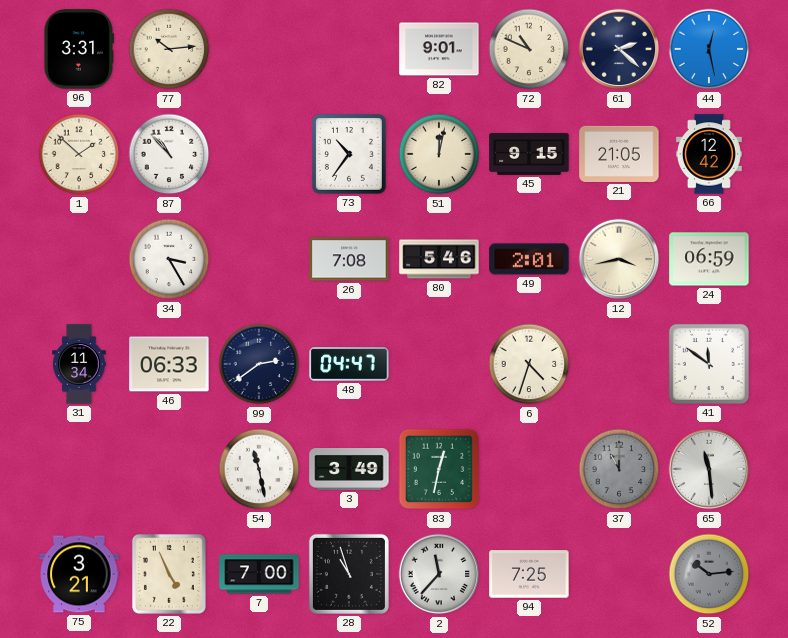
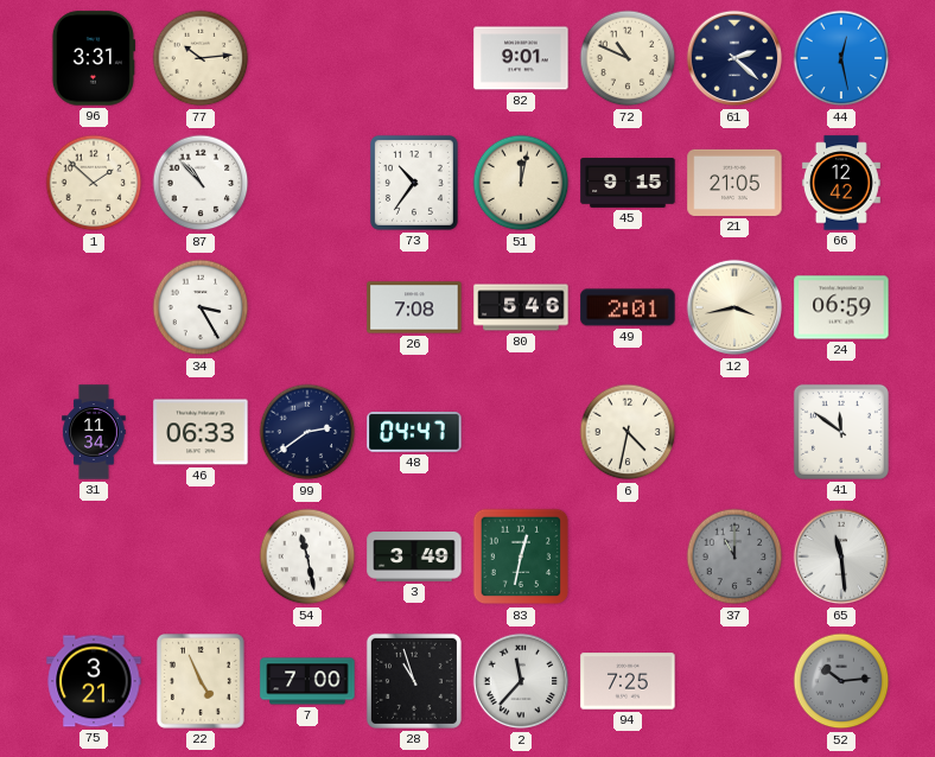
6: 4:33 -> 4:32
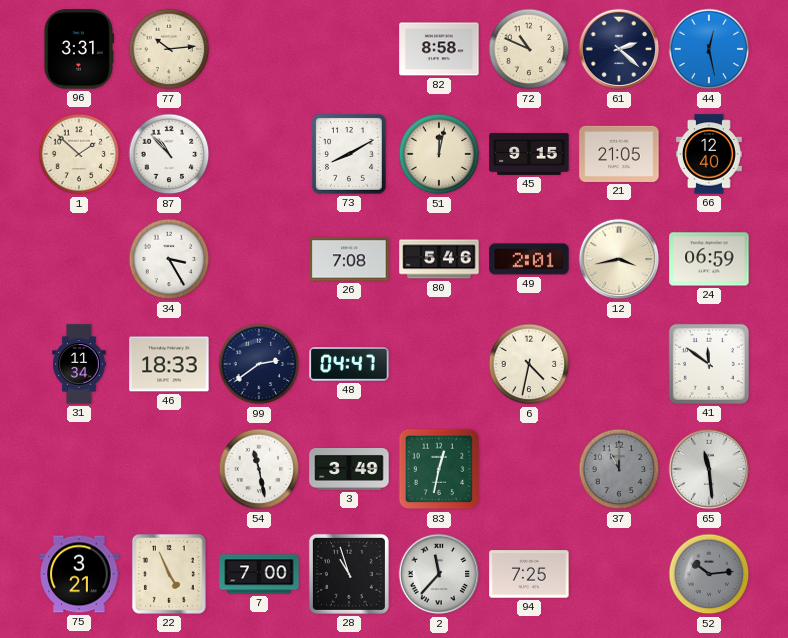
82: 9:01 -> 8:58
73: 10:36 -> 8:10
66: 12:42 -> 12:40
46: 06:33 -> 18:33
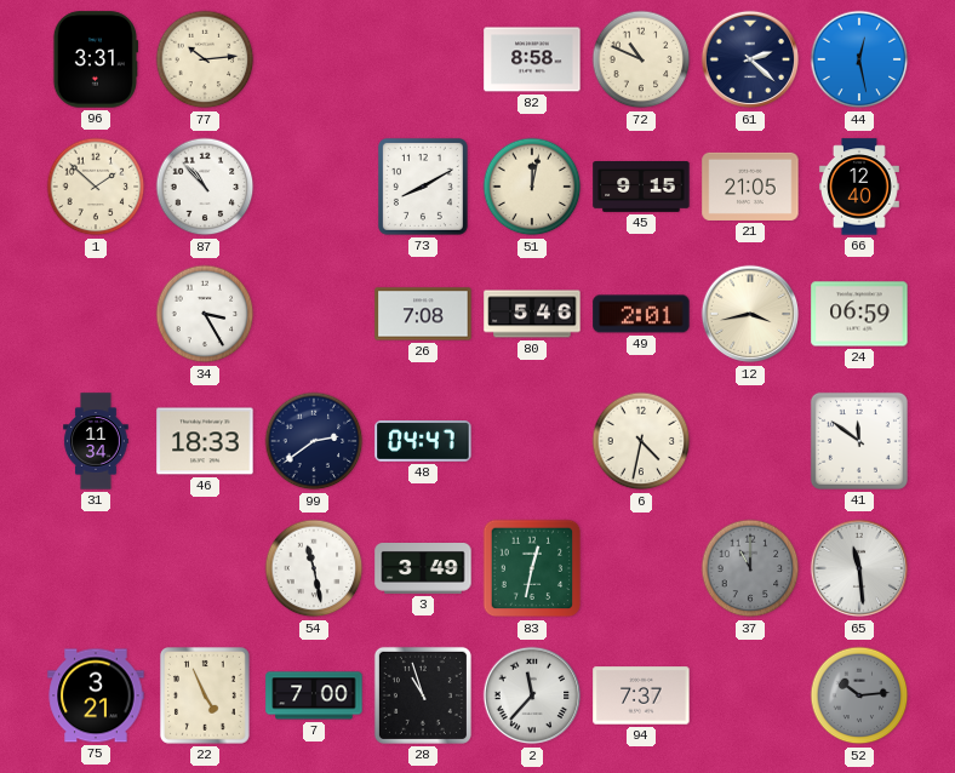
94: 7:25 -> 7:37
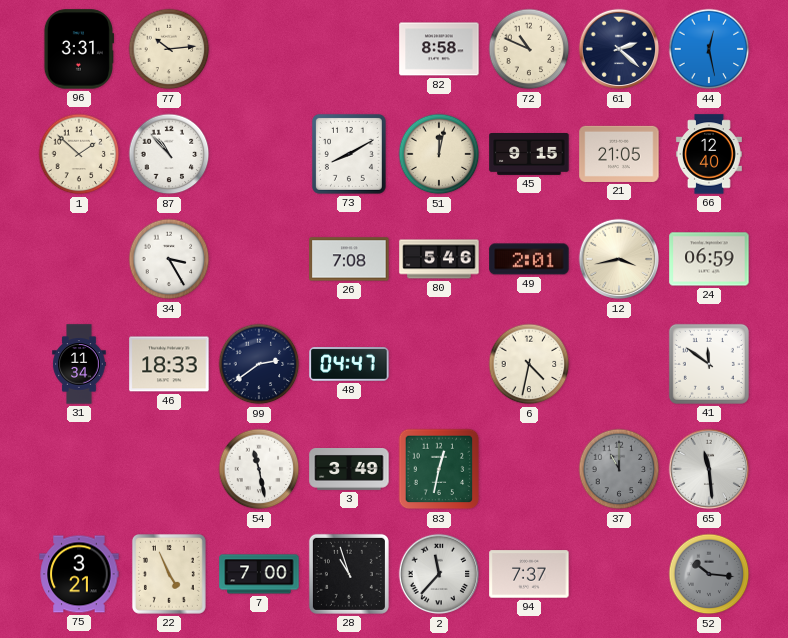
52: 10:14 -> 10:16
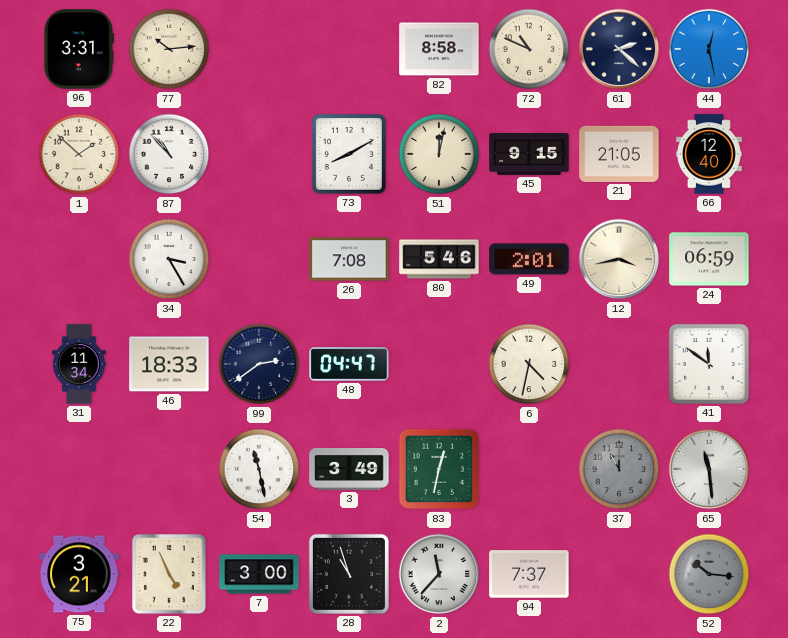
7: 7:00 -> 3:00
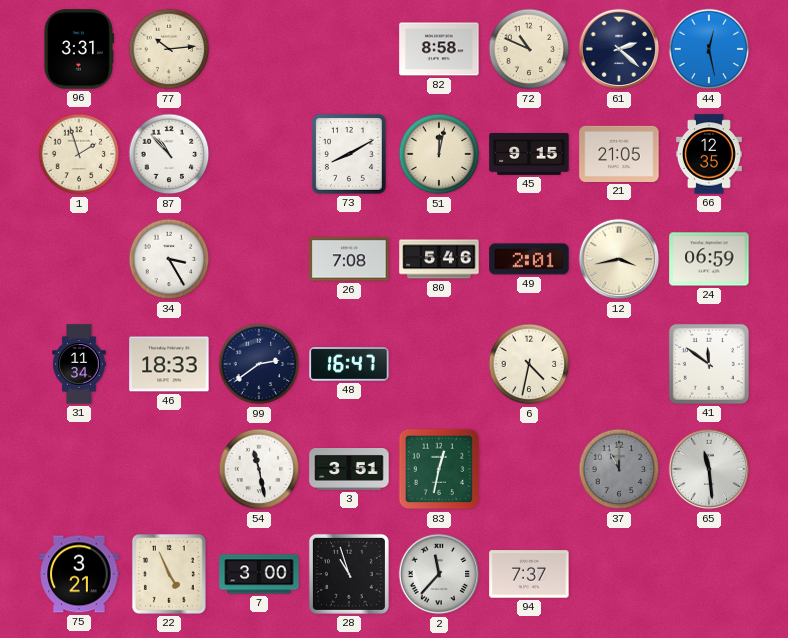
1: 1:52 -> 1:57
66: 12:40 -> 12:35
48: 04:47 -> 16:47
3: 3:49 -> 3:51
52: 10:16 -> none
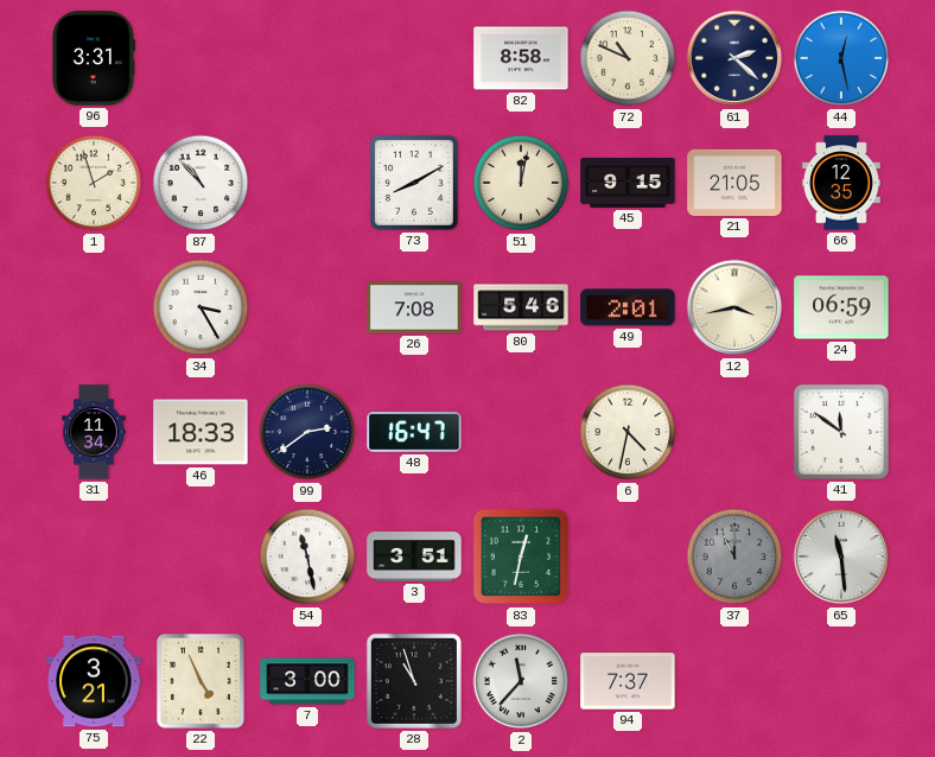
77: 10:14 -> none
